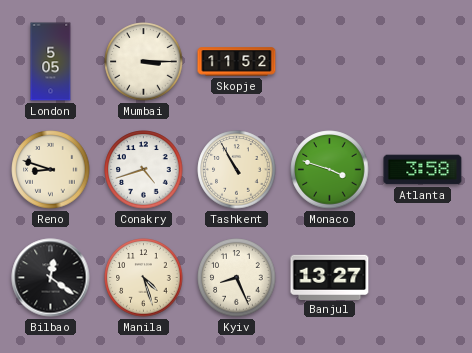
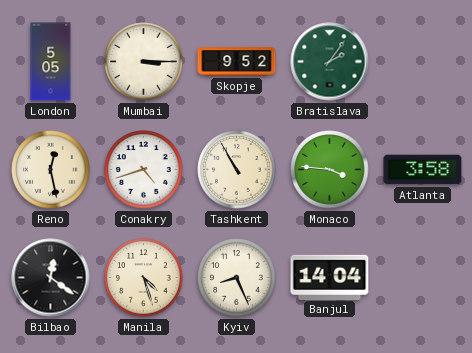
Skopje: 11:52 -> 9:52
Bratislava: none -> 2:06
Reno: 8:48 -> 12:28
Monaco: 3:48 -> 3:46
Banjul: 13:27 -> 14:04
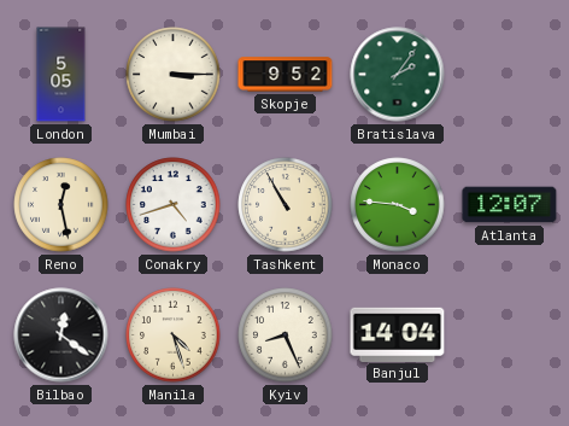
Atlanta: 3:58 -> 12:07
